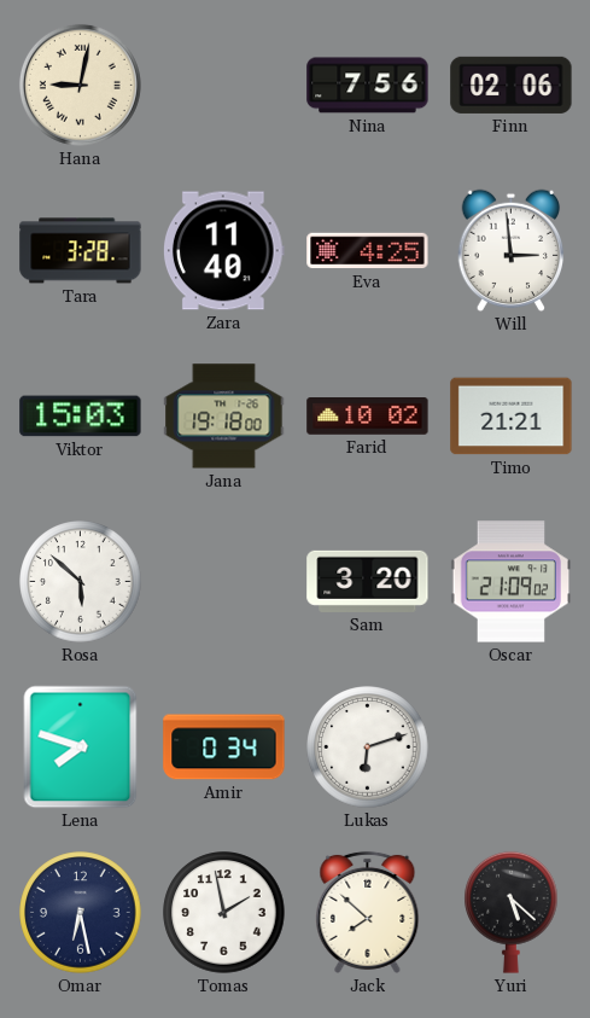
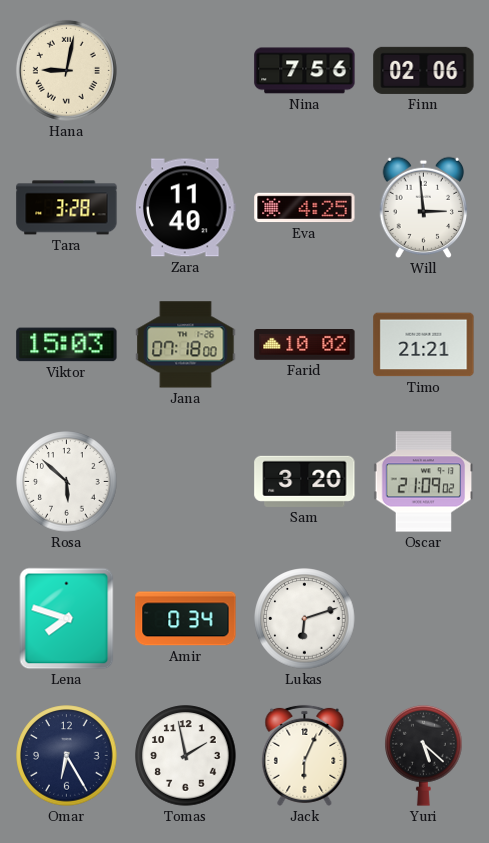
Jana: 19:18 -> 07:18
Omar: 6:28 -> 6:25
Jack: 7:52 -> 6:04
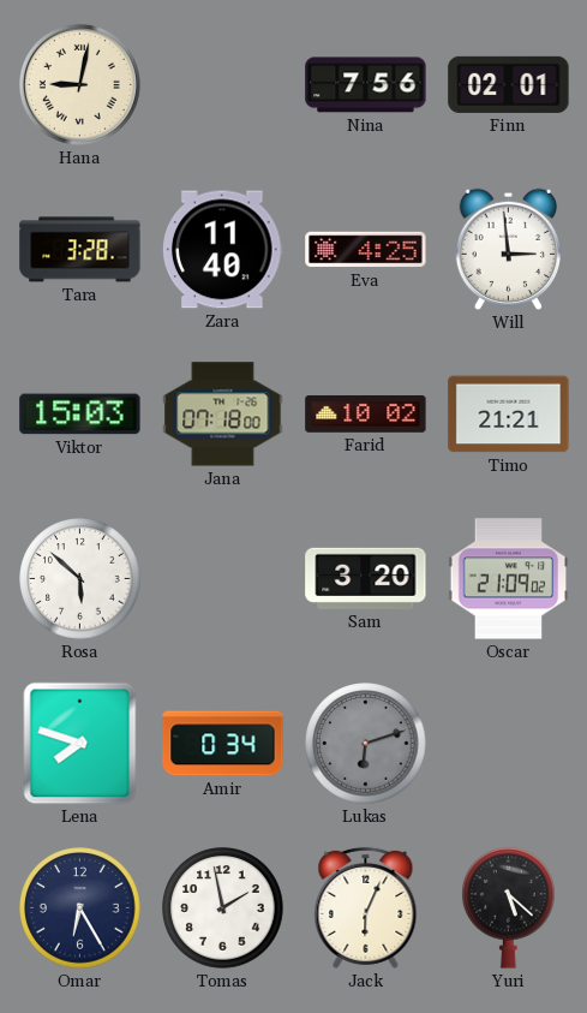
Finn: 02:06 -> 02:01
Lukas dial: white -> grey
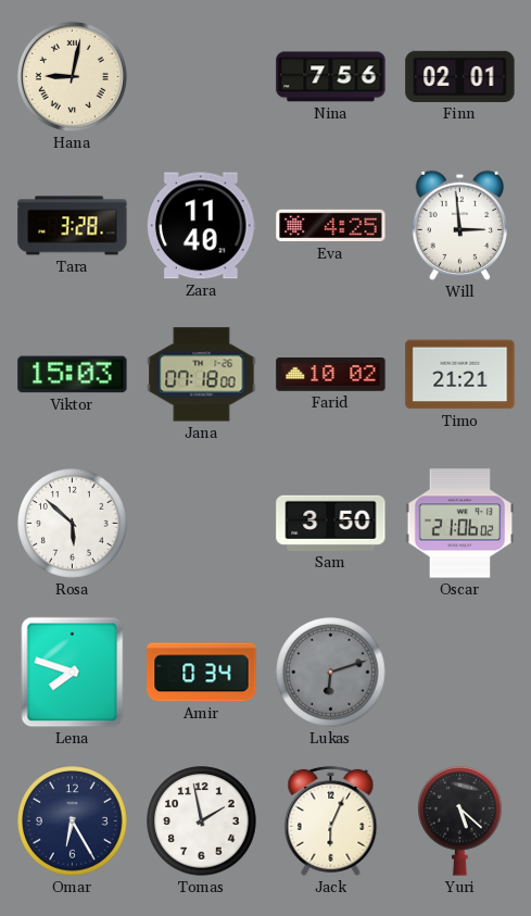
Sam: 3:20 -> 3:50
Oscar: 21:09 -> 21:06
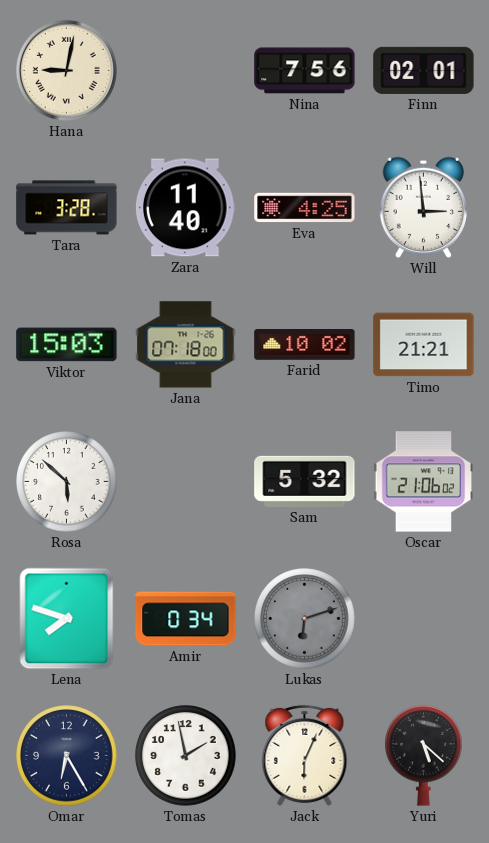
Sam: 3:50 -> 5:32
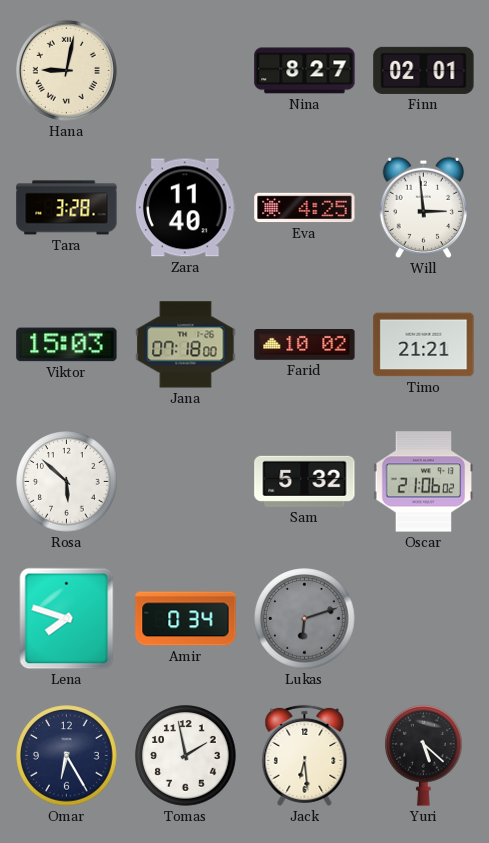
Nina: 7:56 -> 8:27
Jack: 6:04 -> 6:29
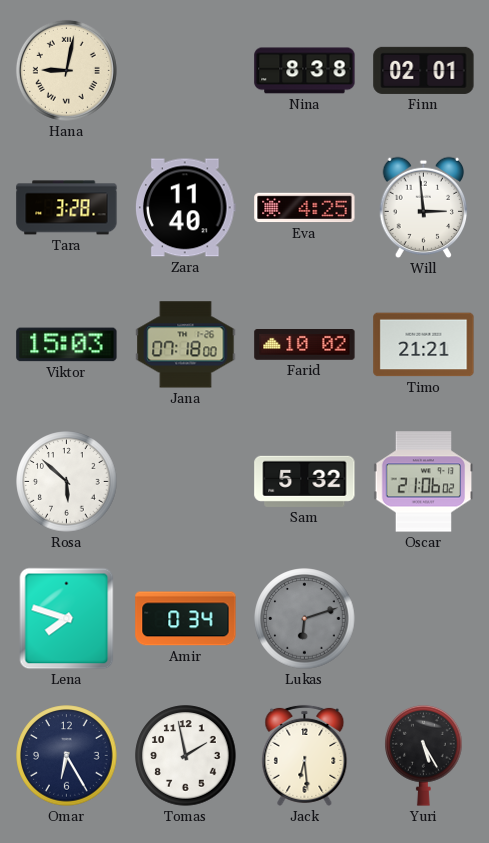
Nina: 8:27 -> 8:38
Yuri: 5:22 -> 5:25
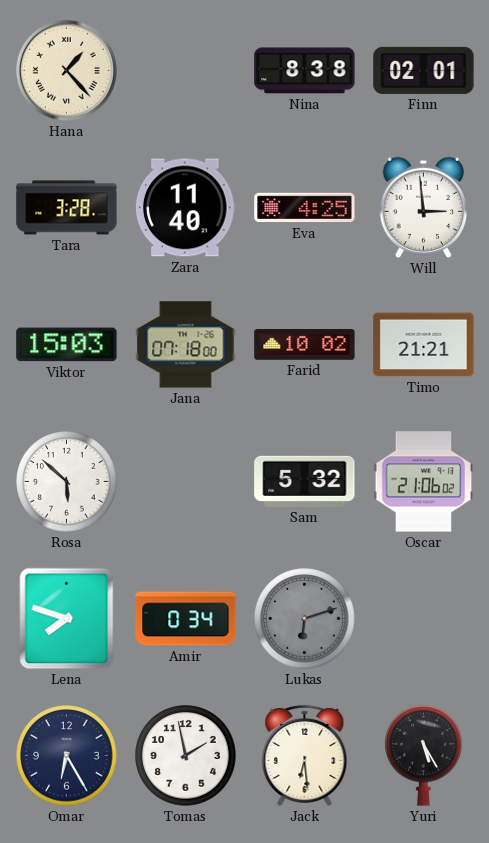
Hana: 9:02 -> 1:23
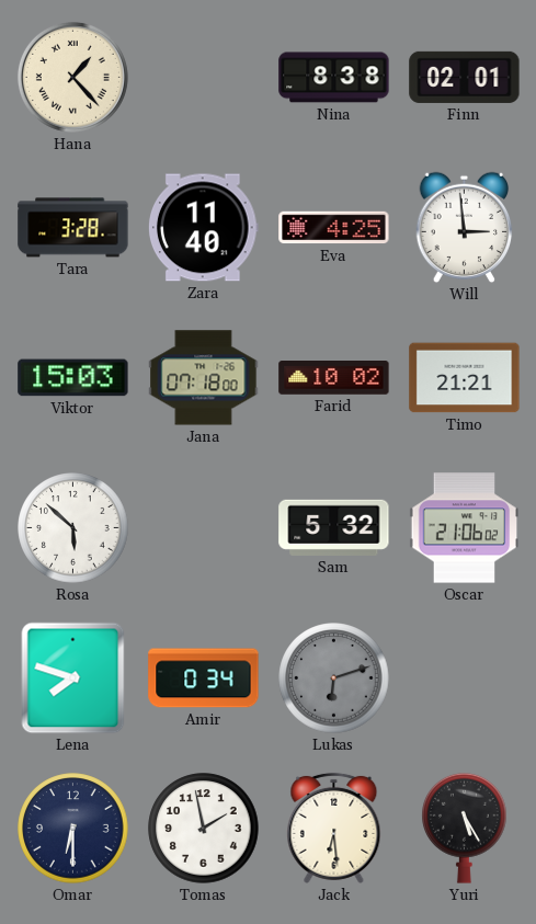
Omar: 6:25 -> 6:30
